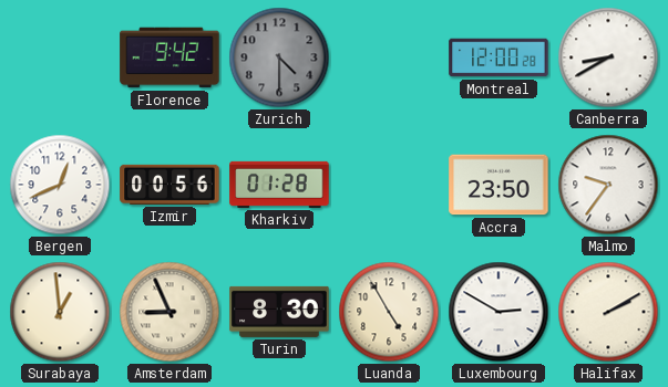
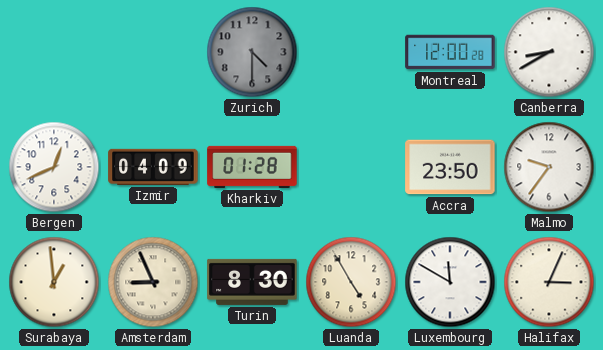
Florence: 9:42 -> none
Izmir: 00:56 -> 04:09
Luxembourg: 2:50 -> 11:50
Halifax: 2:10 -> 3:04
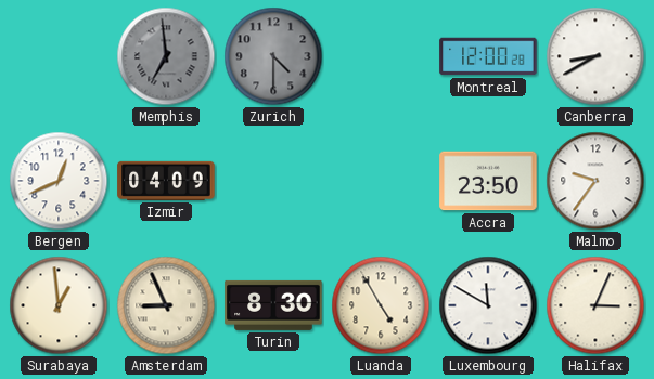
Memphis: none -> 6:59
Kharkiv: 01:28 -> none
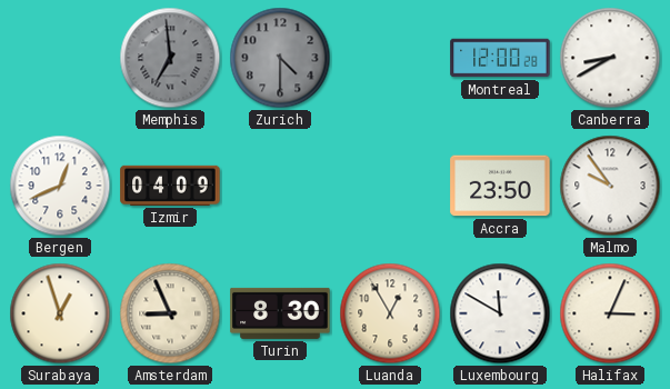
Malmo: 9:36 -> 9:54
Surabaya: 12:59 -> 12:57
Luanda: 4:55 -> 12:55
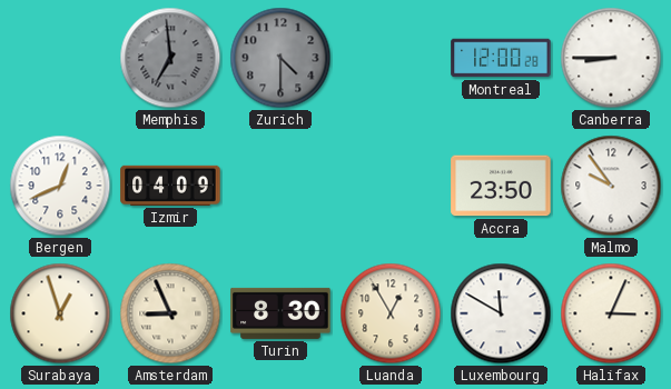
Canberra: 8:40 -> 8:45
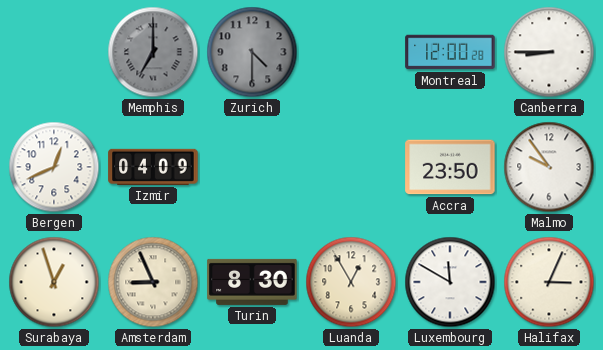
Memphis: 6:59 -> 7:00
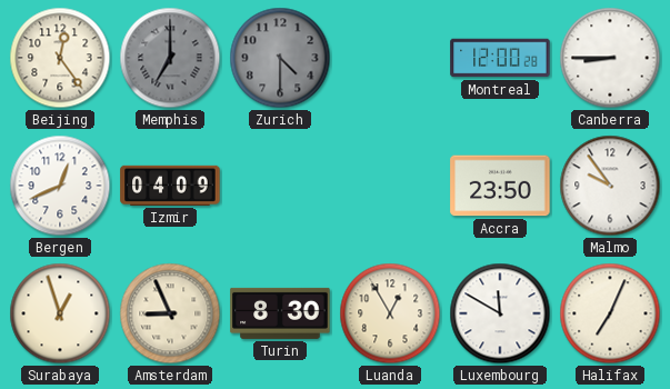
Beijing: none -> 12:24
Halifax: 3:04 -> 7:04
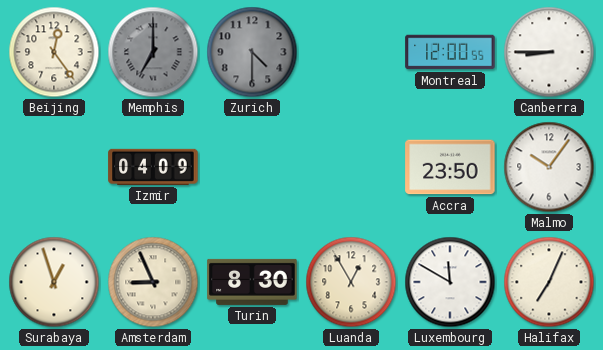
Montreal: 12:00:28 -> 12:00:55
Bergen: 12:41 -> none
Malmo: 9:54 -> 10:06
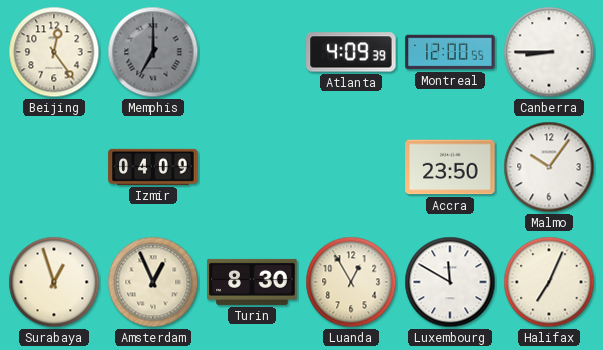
Zurich: 4:30 -> none
Atlanta: none -> 4:09
Amsterdam: 8:56 -> 12:56
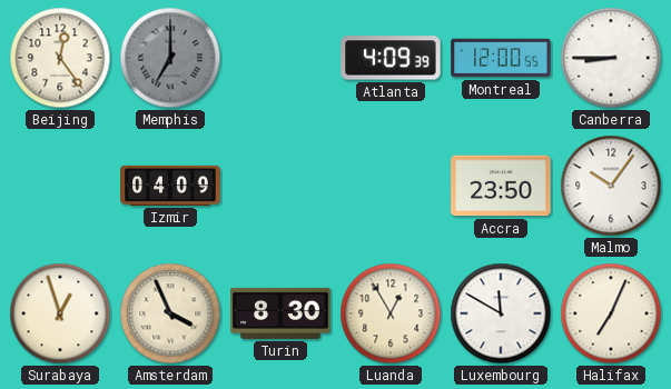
Amsterdam: 12:56 -> 3:56
